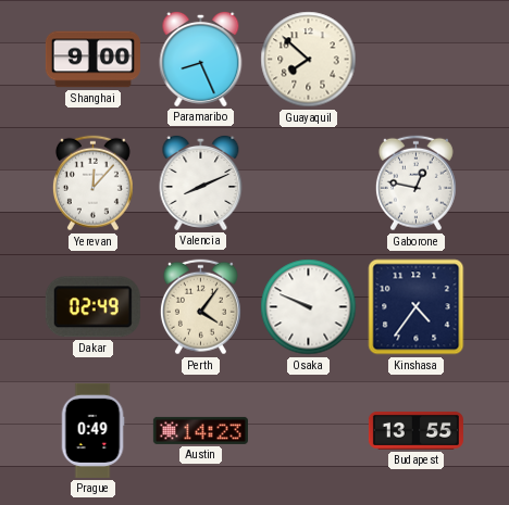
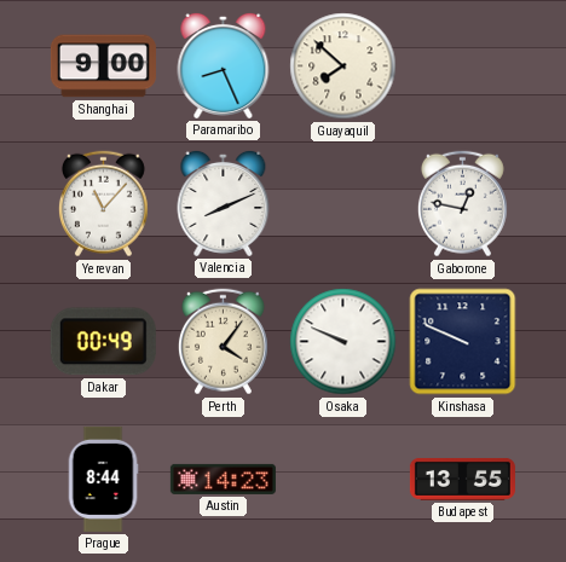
Yerevan: 12:07 -> 11:07
Dakar: 02:49 -> 00:49
Kinshasa: 4:36 -> 9:49
Prague: 0:49 -> 8:44
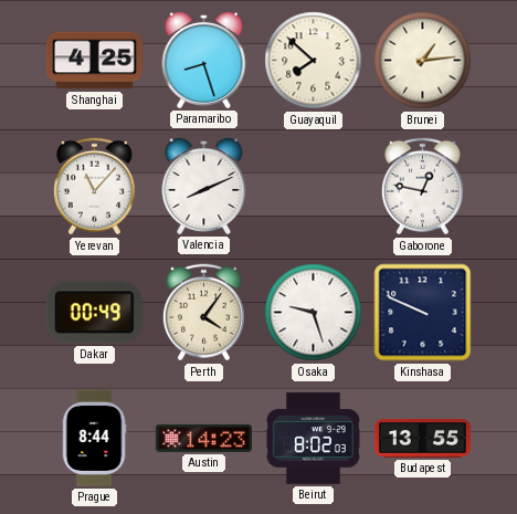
Shanghai: 9:00 -> 4:25
Paramaribo: 8:26 -> 8:27
Brunei: none -> 1:14
Osaka: 9:49 -> 9:27
Beirut: none -> 8:02
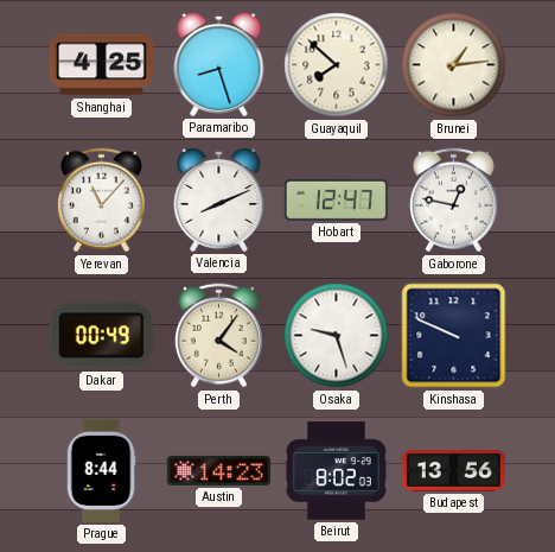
Hobart: none -> 12:47
Budapest: 13:55 -> 13:56
